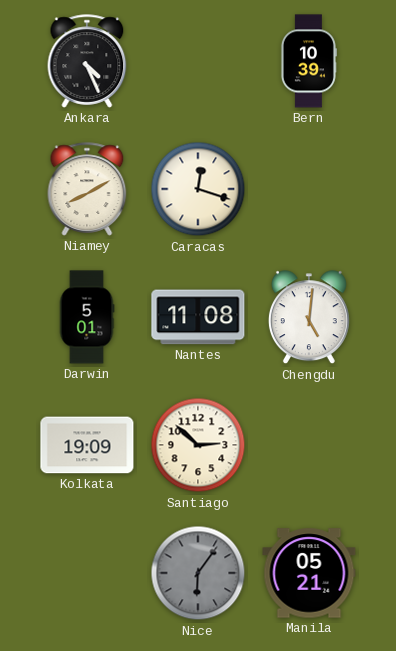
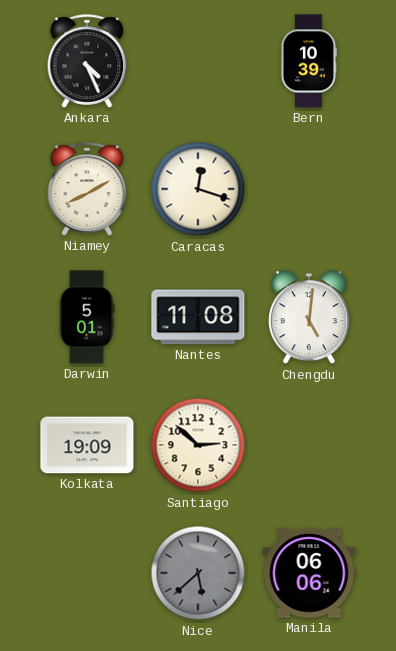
Nice: 6:06 -> 5:38
Manila: 05:21 -> 06:06
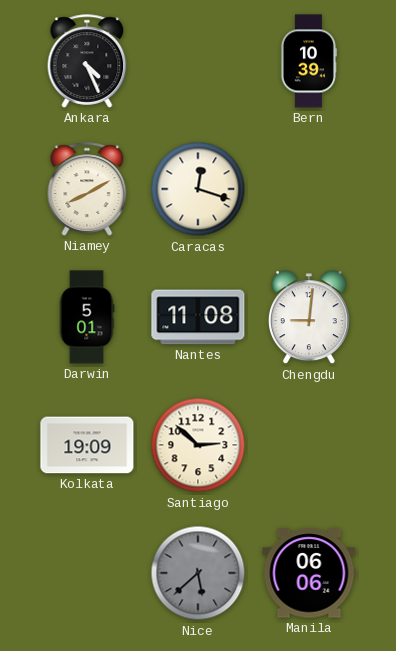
Chengdu: 5:01 -> 9:01
